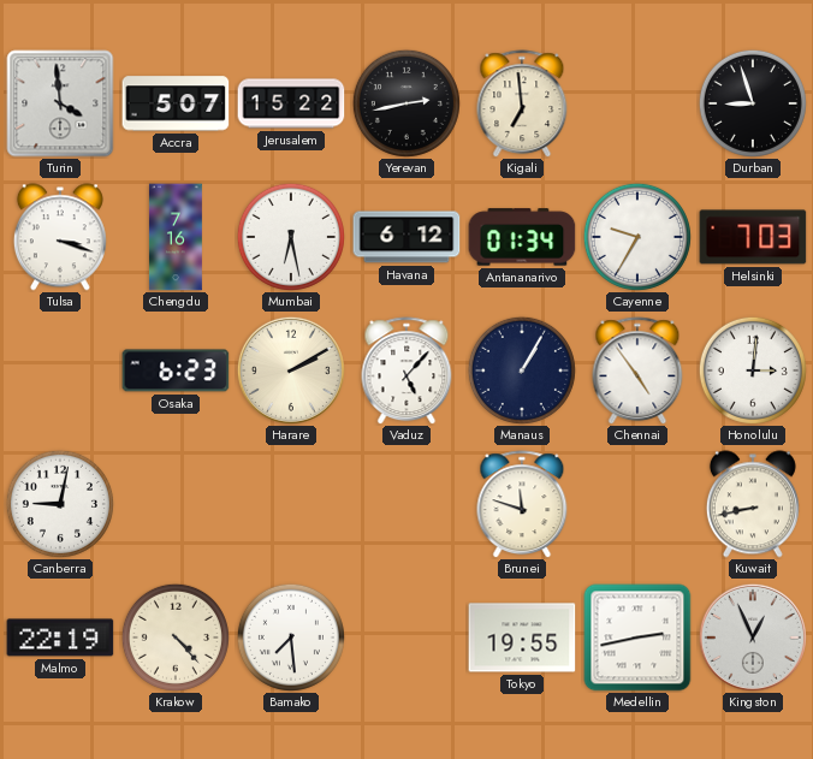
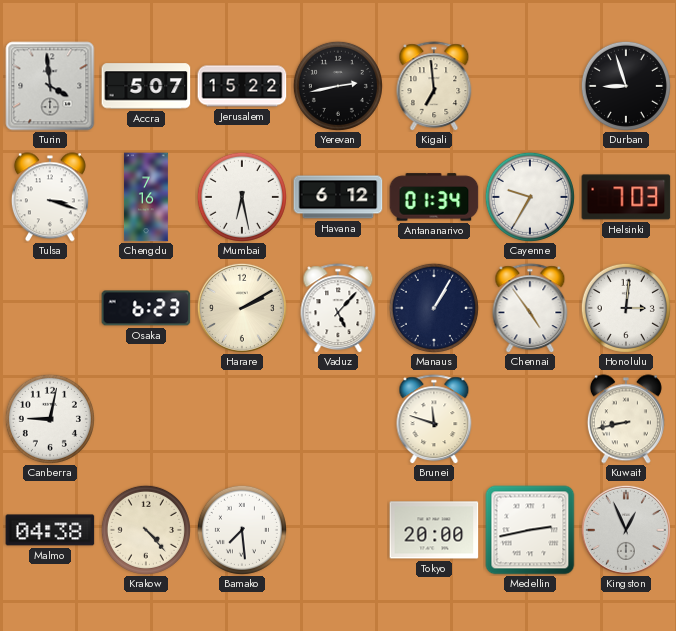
Malmo: 22:19 -> 04:38
Tokyo: 19:55 -> 20:00
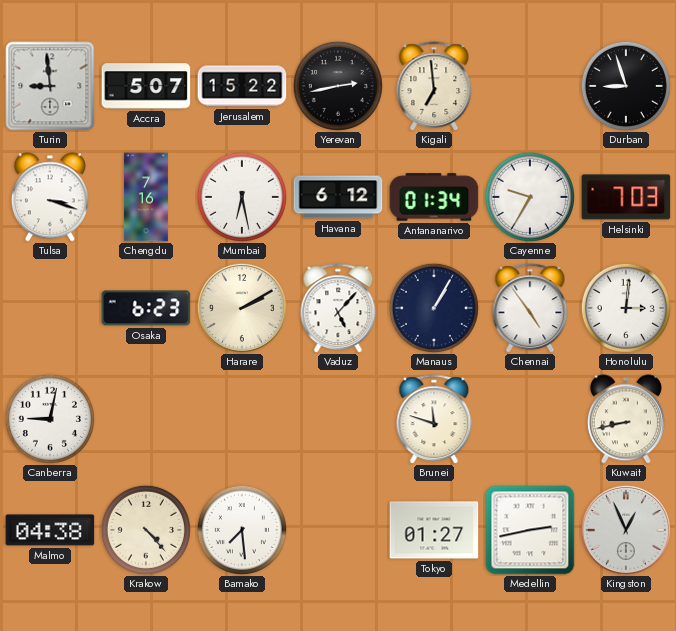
Turin: 3:59 -> 8:59
Tokyo: 20:00 -> 01:27
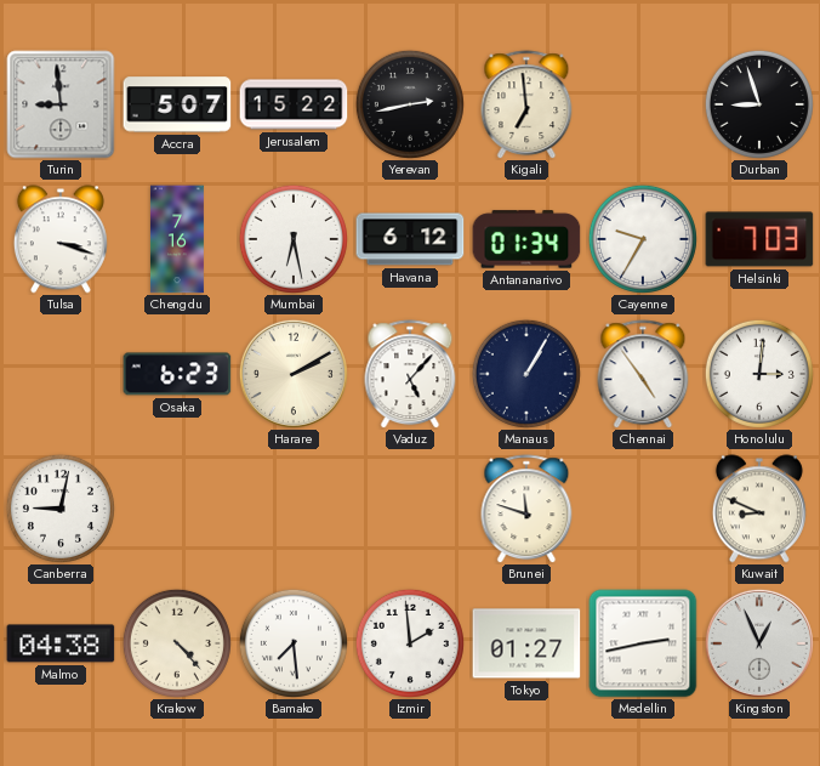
Kuwait: 8:43 -> 8:49
Izmir: none -> 1:59
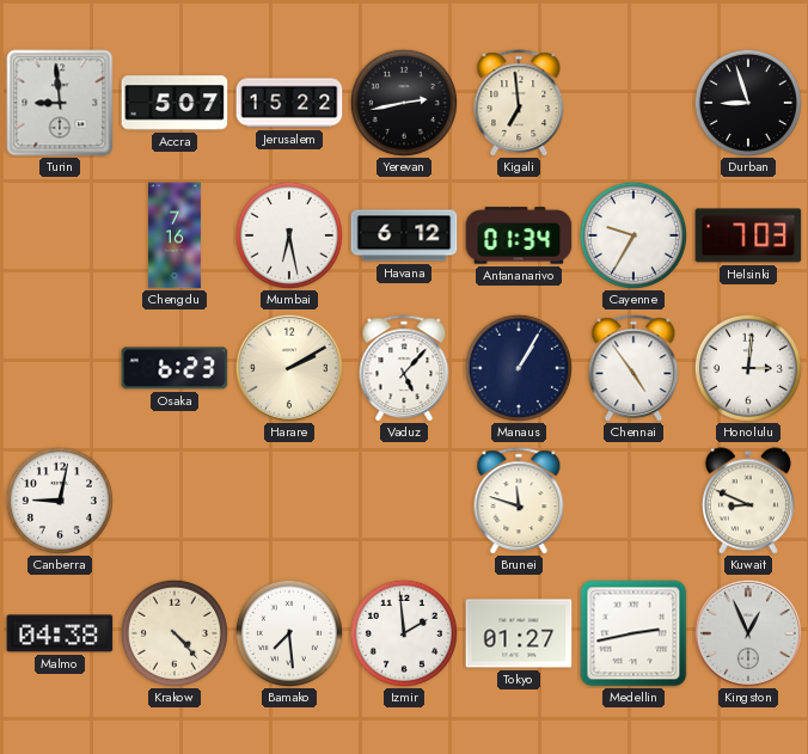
Tulsa: 3:18 -> none
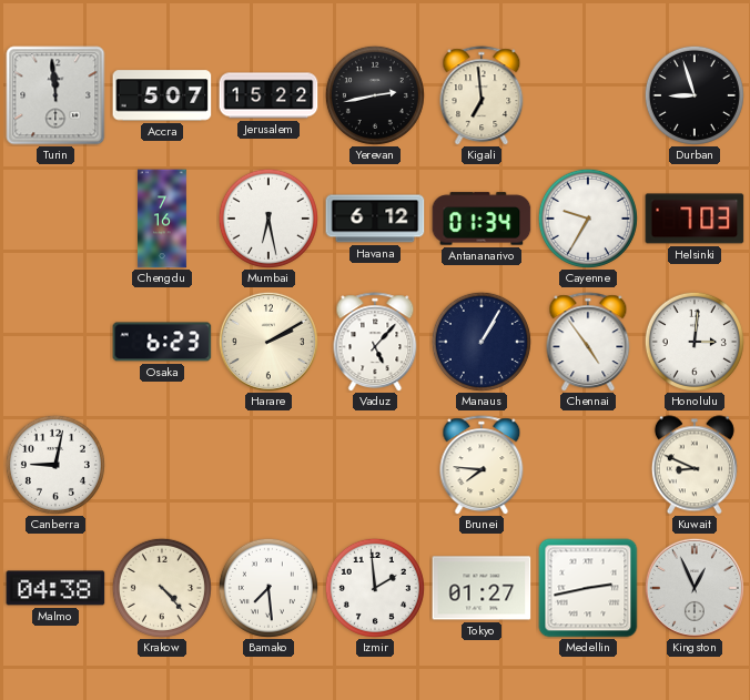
Turin: 8:59 -> 11:59
Brunei: 11:48 -> 7:46
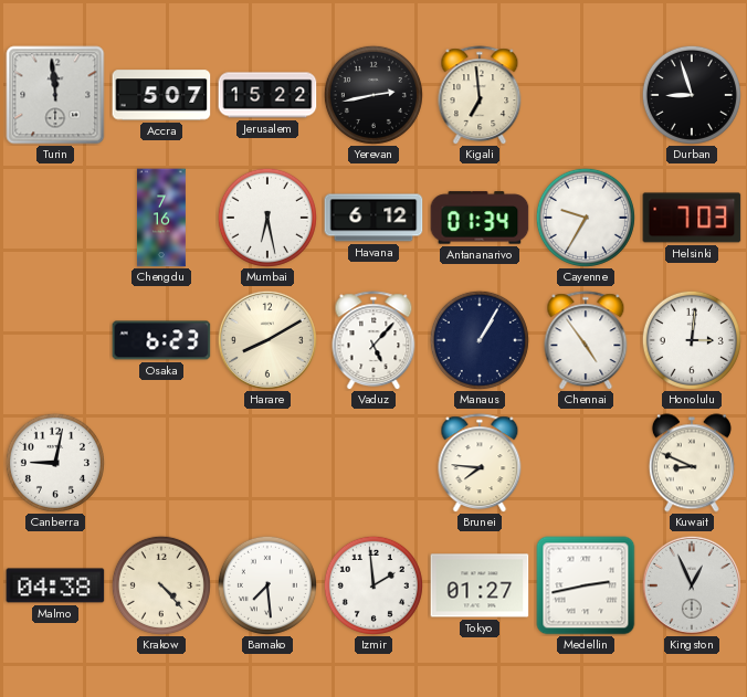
Harare: 2:10 -> 8:10
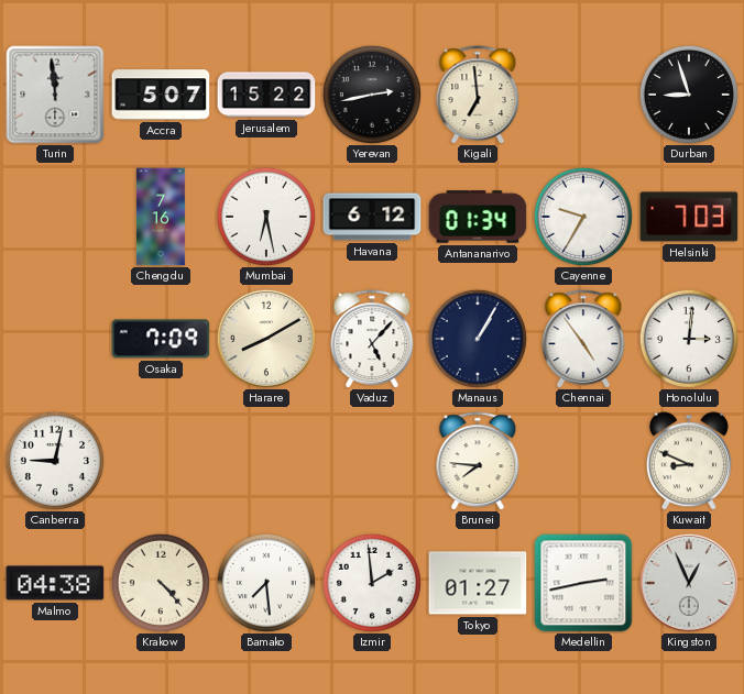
Osaka: 6:23 -> 7:09
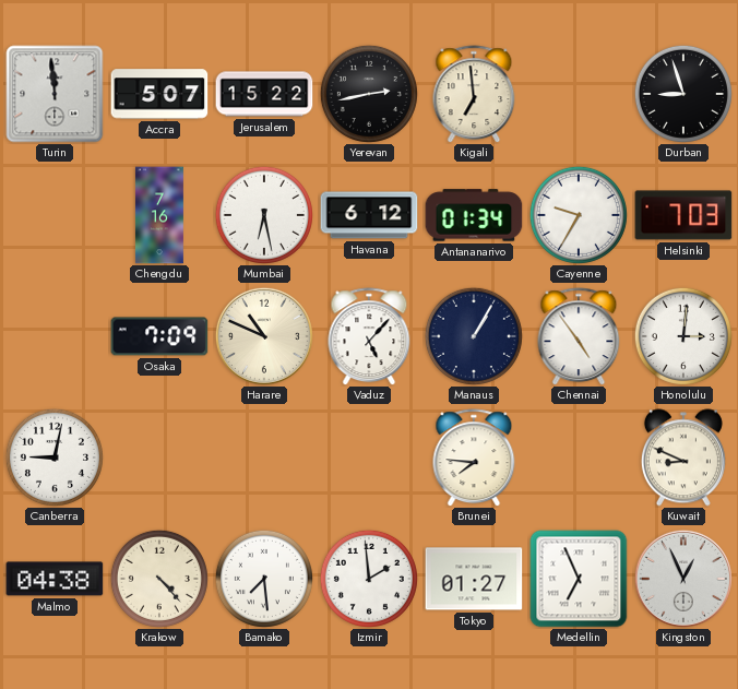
Harare: 8:10 -> 10:49
Medellin: 2:43 -> 6:56
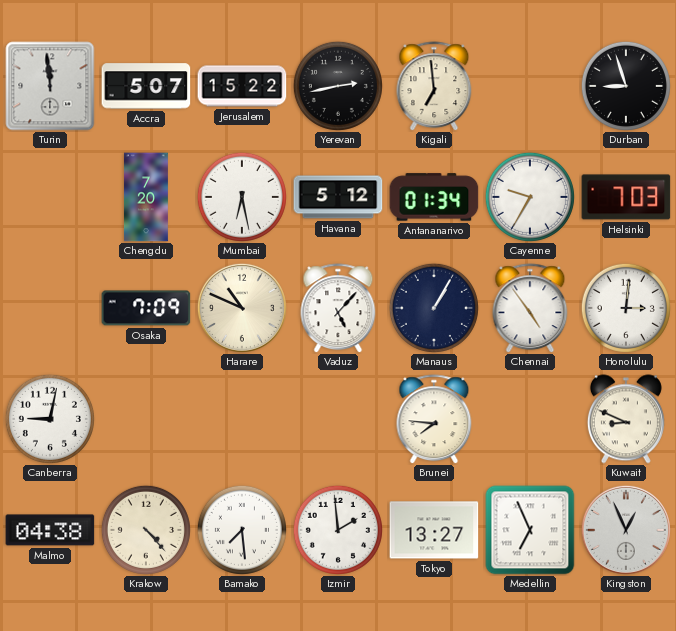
Chengdu: 7:16 -> 7:20
Havana: 6:12 -> 5:12
Tokyo: 01:27 -> 13:27
